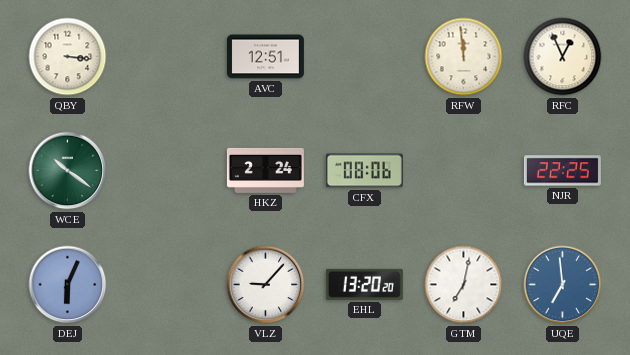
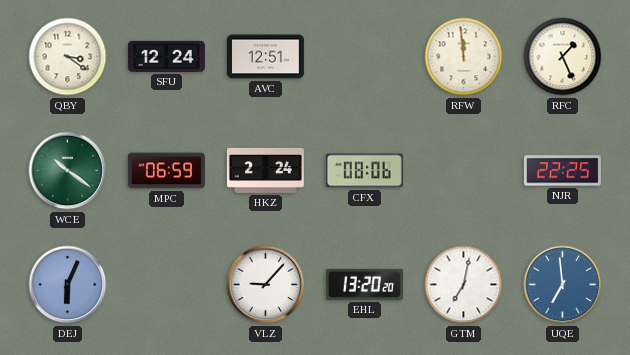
QBY: 3:16 -> 3:21
SFU: none -> 12:24
RFC: 12:56 -> 1:26
MPC: none -> 06:59
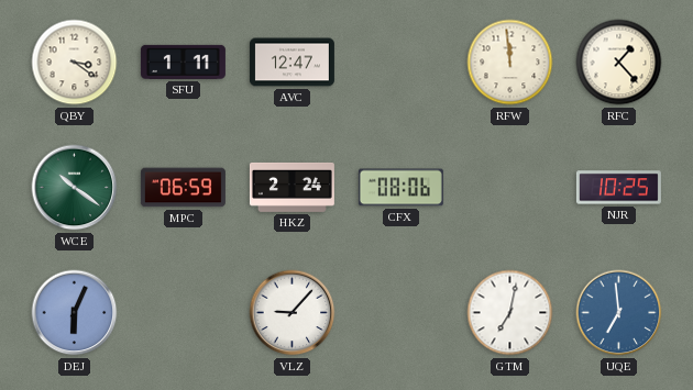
SFU: 12:24 -> 1:11
AVC: 12:51 -> 12:47
RFC: 1:26 -> 1:23
NJR: 22:25 -> 10:25
EHL: 13:20 -> none
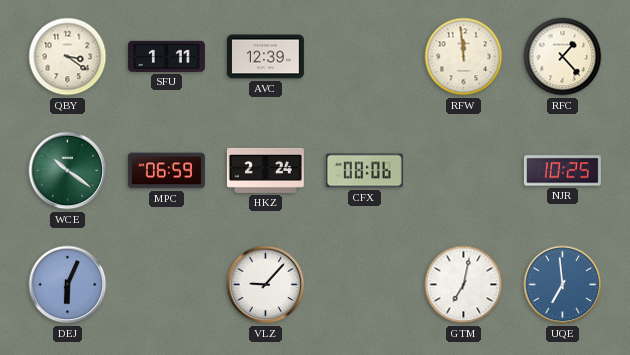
AVC: 12:47 -> 12:39
